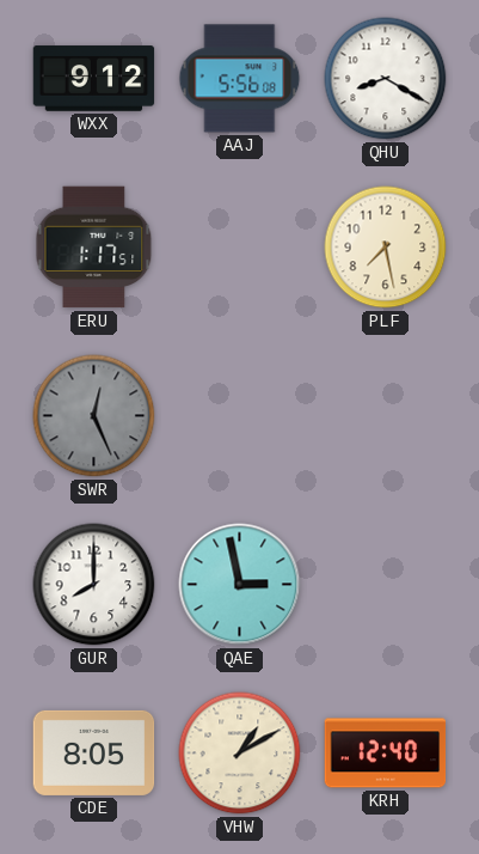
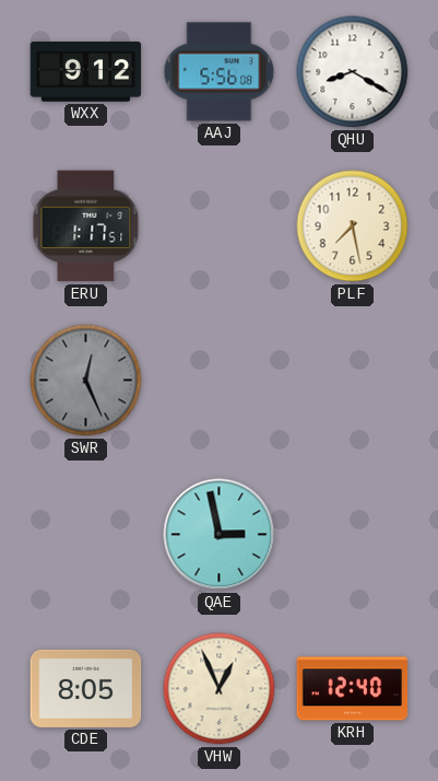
GUR: 8:00 -> none
VHW: 1:10 -> 12:56
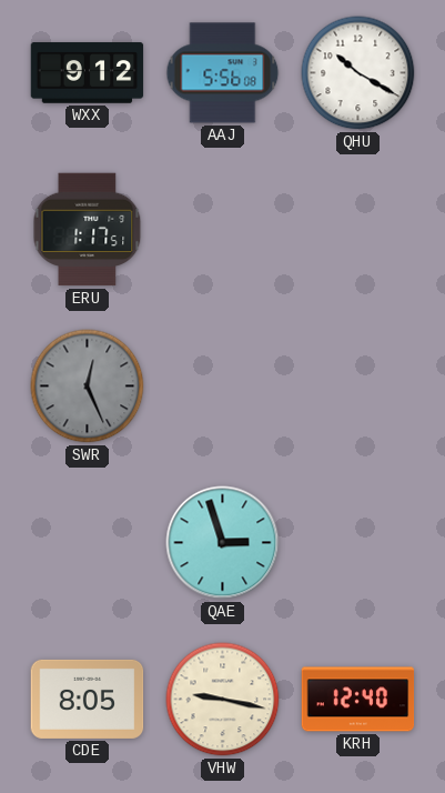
QHU: 8:20 -> 10:20
PLF: 7:28 -> none
QAE: 2:58 -> 2:57
VHW: 12:56 -> 9:17
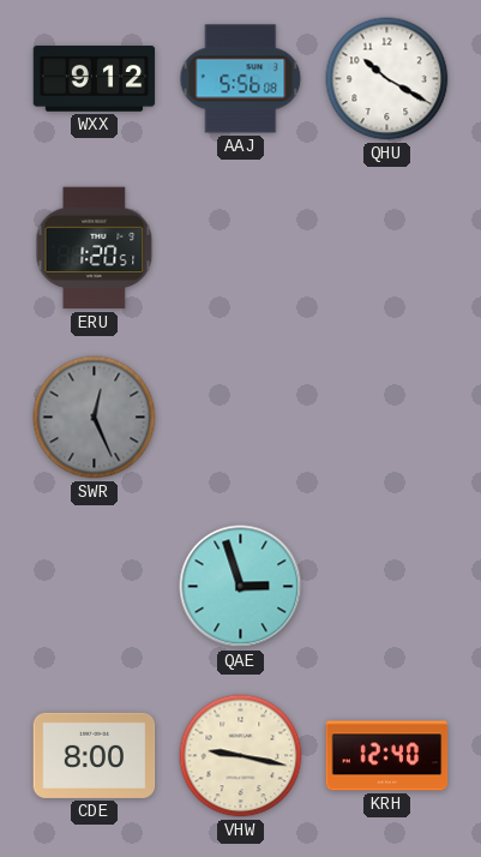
ERU: 1:17 -> 1:20
CDE: 8:05 -> 8:00
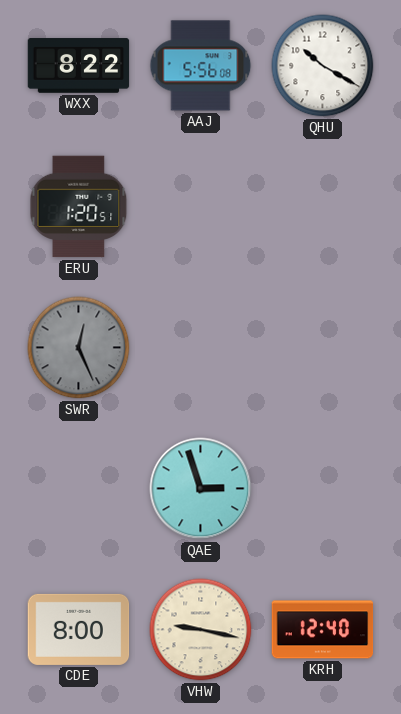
WXX: 9:12 -> 8:22
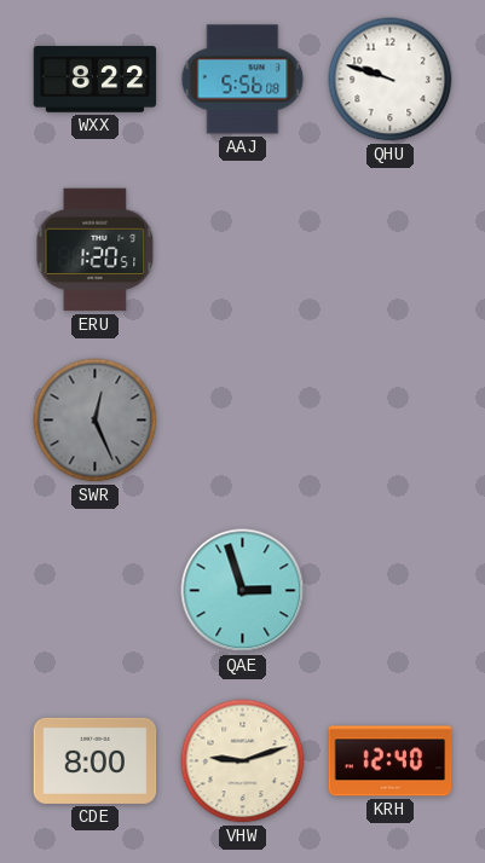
QHU: 10:20 -> 9:48
VHW: 9:17 -> 9:12
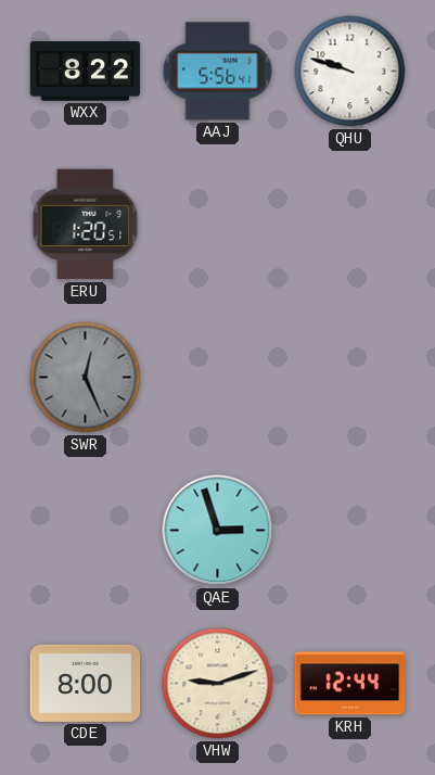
AAJ: 5:56:08 -> 5:56:41
KRH: 12:40 -> 12:44
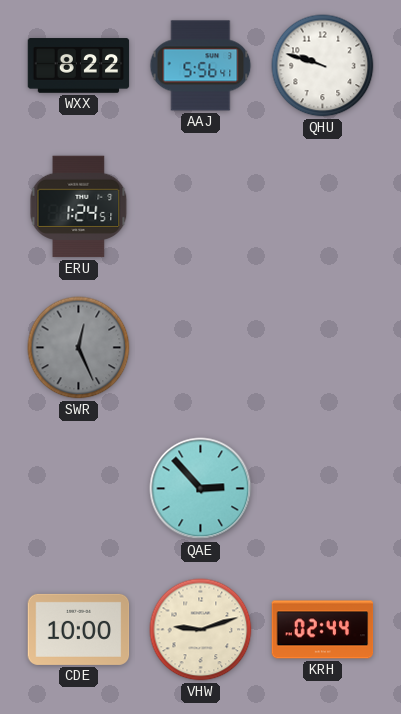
ERU: 1:20 -> 1:24
QAE: 2:57 -> 2:53
CDE: 8:00 -> 10:00
KRH: 12:44 -> 02:44
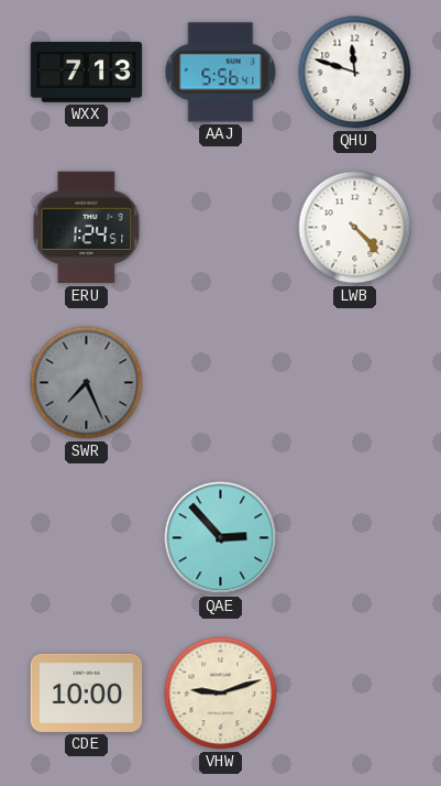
WXX: 8:22 -> 7:13
QHU: 9:48 -> 11:48
LWB: none -> 4:23
SWR: 12:26 -> 7:26
KRH: 02:44 -> none
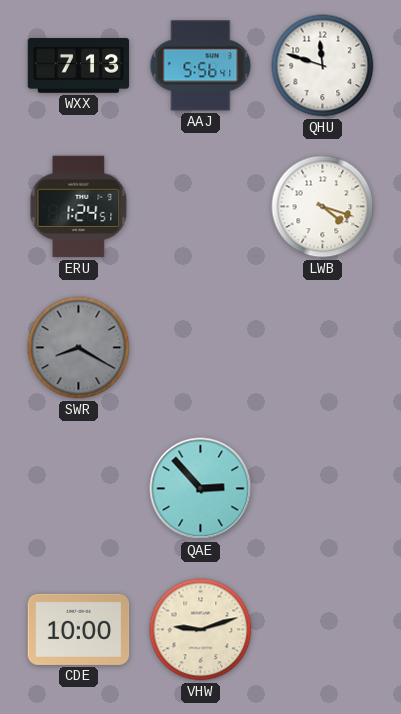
LWB: 4:23 -> 4:18
SWR: 7:26 -> 8:20
